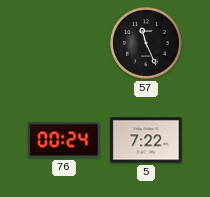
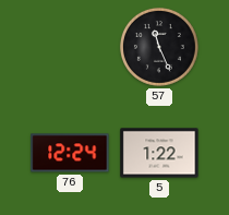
76: 00:24 -> 12:24
5: 7:22 -> 1:22
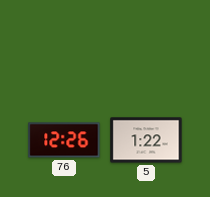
57: 11:26 -> none
76: 12:24 -> 12:26
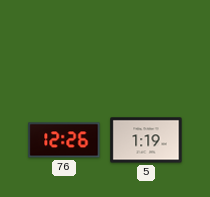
5: 1:22 -> 1:19
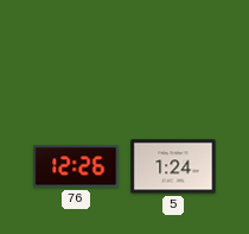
5: 1:19 -> 1:24
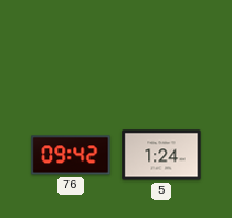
76: 12:26 -> 09:42
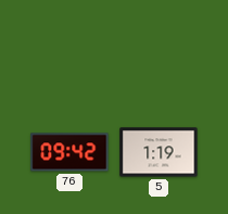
5: 1:24 -> 1:19
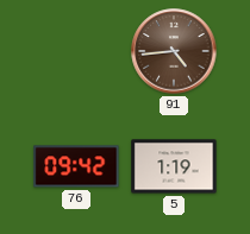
91: none -> 4:44
